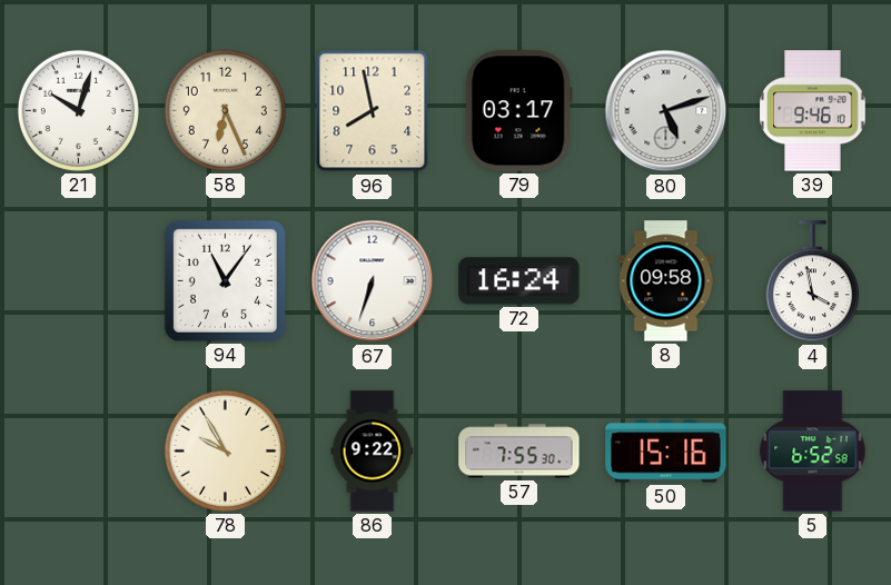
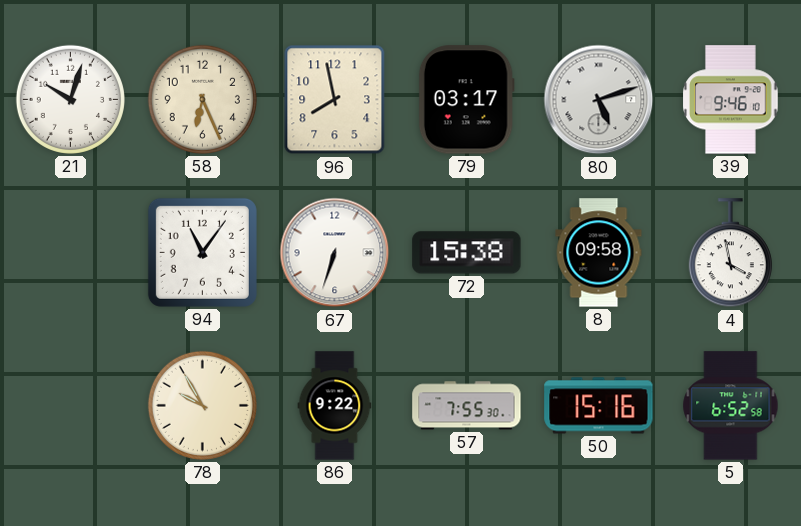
72: 16:24 -> 15:38
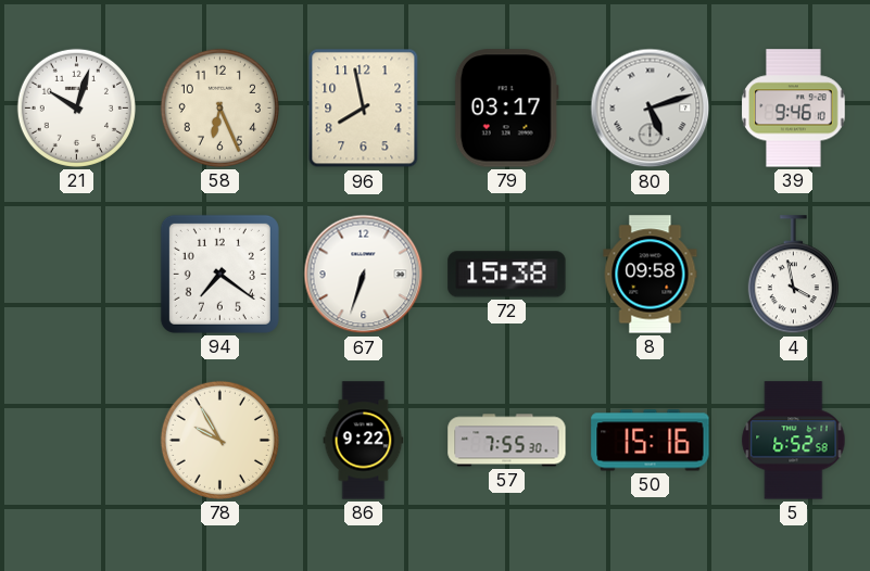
94: 11:06 -> 7:21
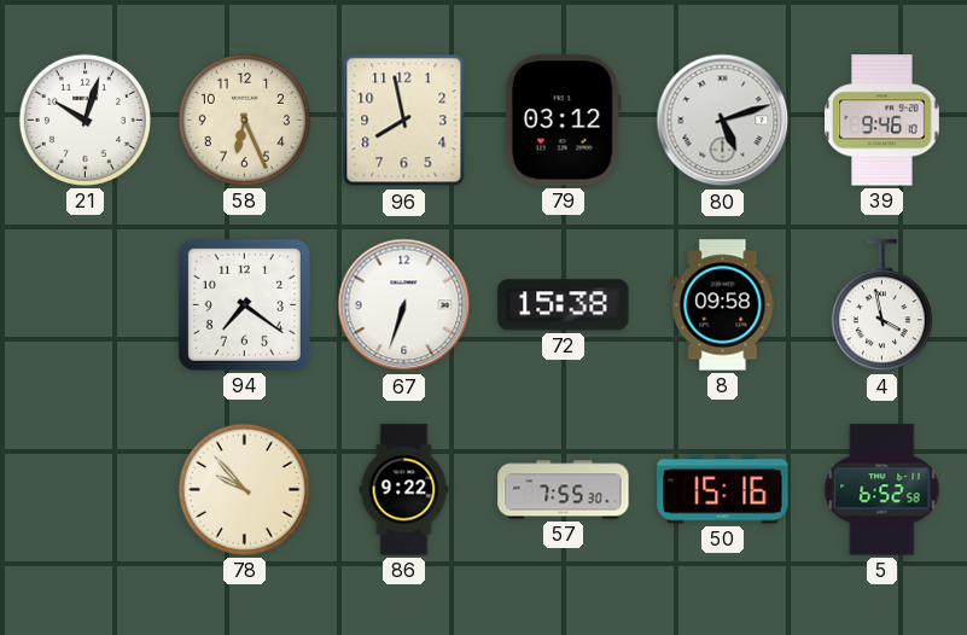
79: 03:17 -> 03:12
78: 9:55 -> 9:53
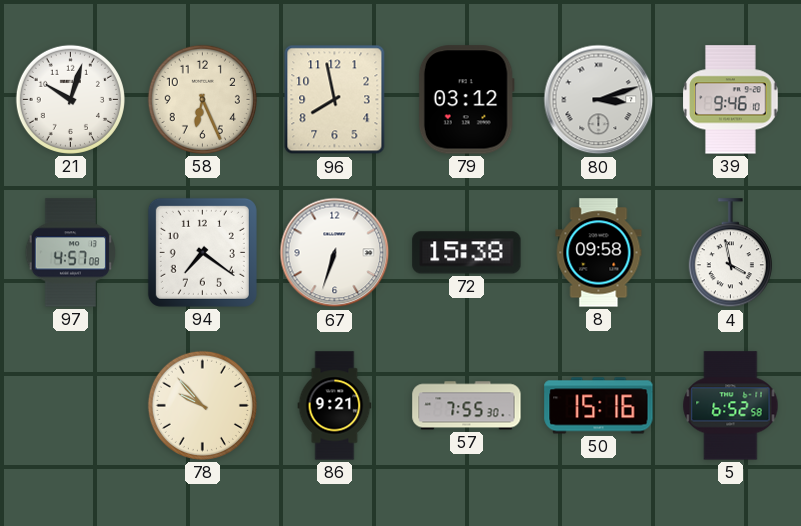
80: 5:12 -> 3:12
97: none -> 4:57
86: 9:22 -> 9:21
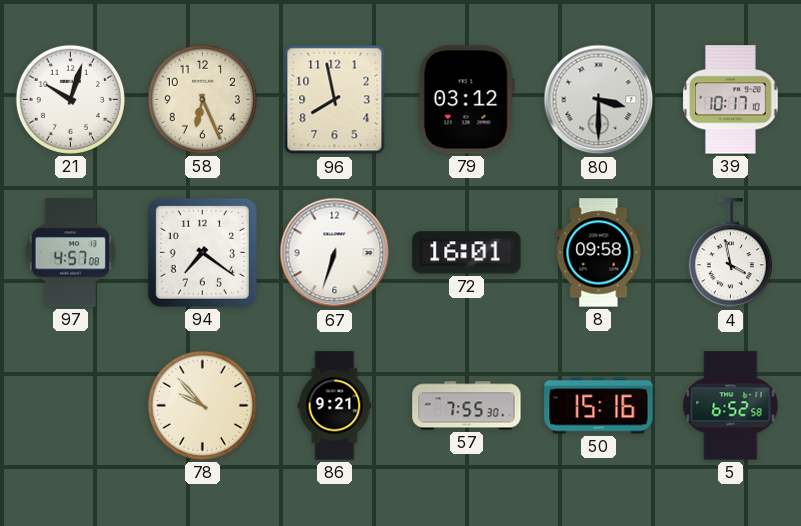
80: 3:12 -> 3:30
39: 9:46 -> 10:17
72: 15:38 -> 16:01
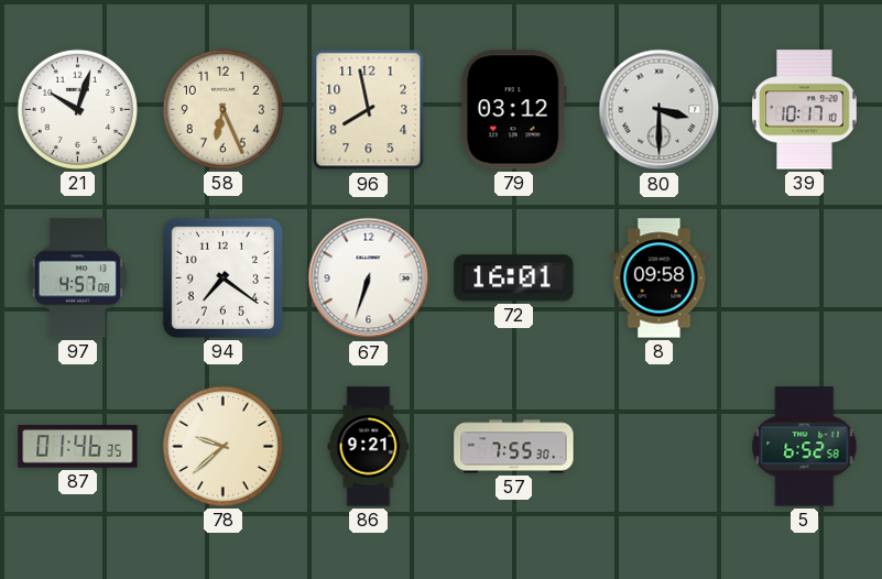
4: 3:58 -> none
87: none -> 01:46
78: 9:53 -> 9:38
50: 15:16 -> none
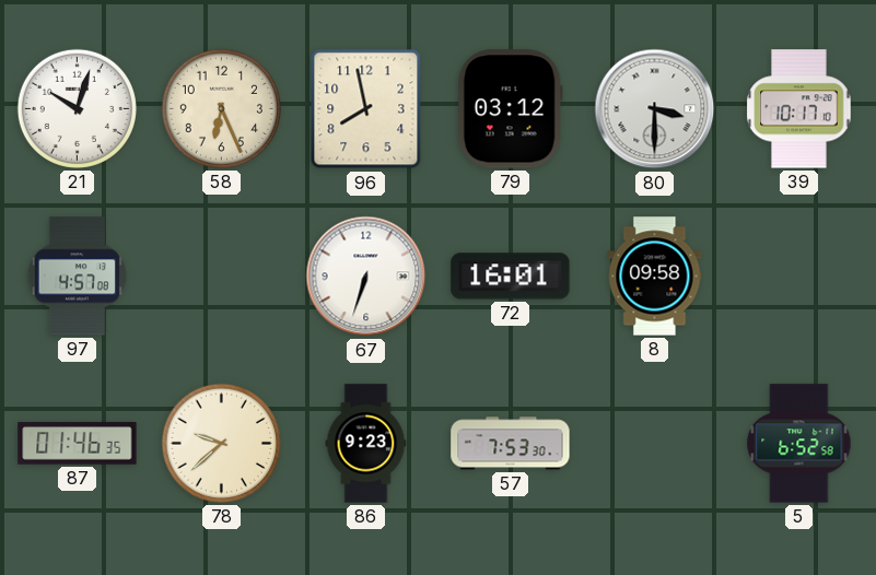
94: 7:21 -> none
86: 9:21 -> 9:23
57: 7:55 -> 7:53
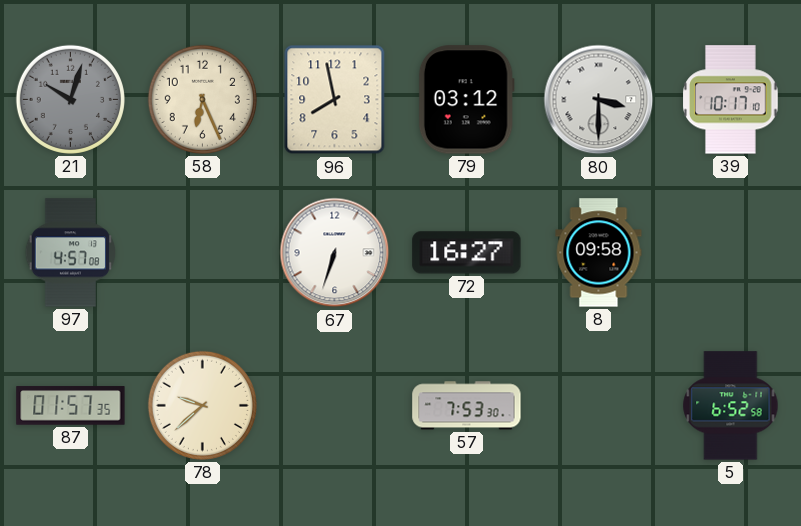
21 dial: white -> grey
72: 16:01 -> 16:27
87: 01:46 -> 01:57
86: 9:23 -> none
